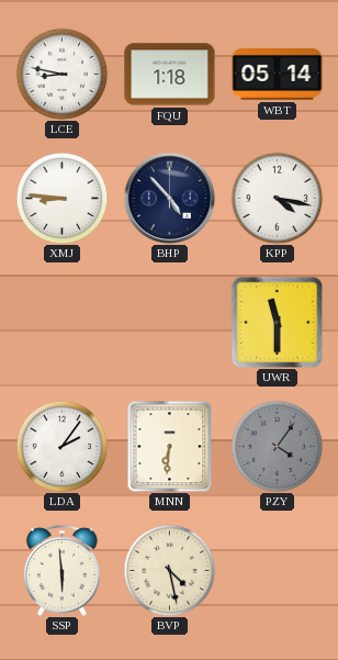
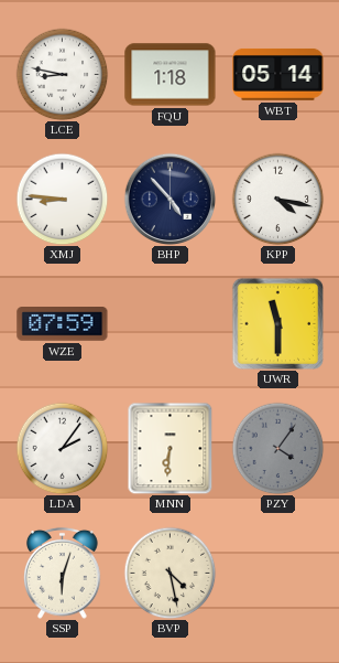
WZE: none -> 07:59
SSP: 5:59 -> 6:03
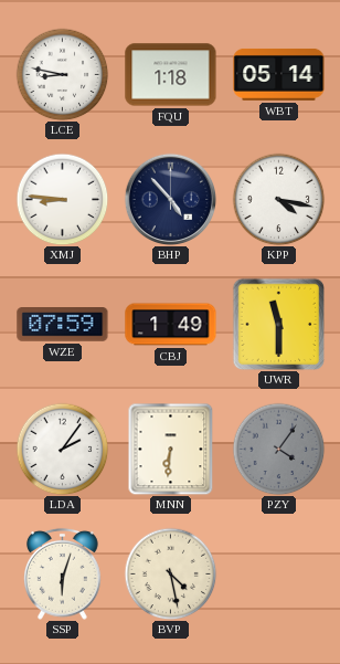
CBJ: none -> 1:49
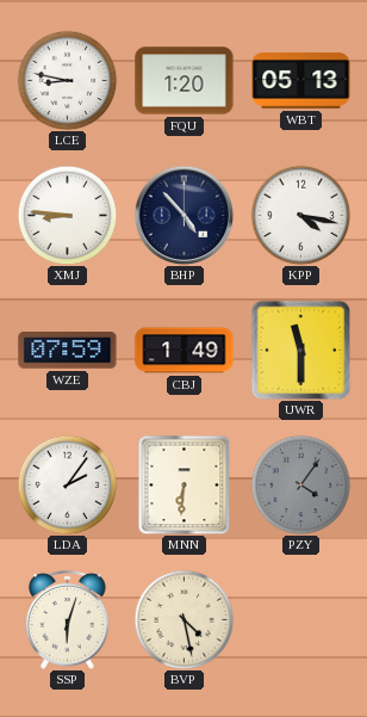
FQU: 1:18 -> 1:20
WBT: 05:14 -> 05:13
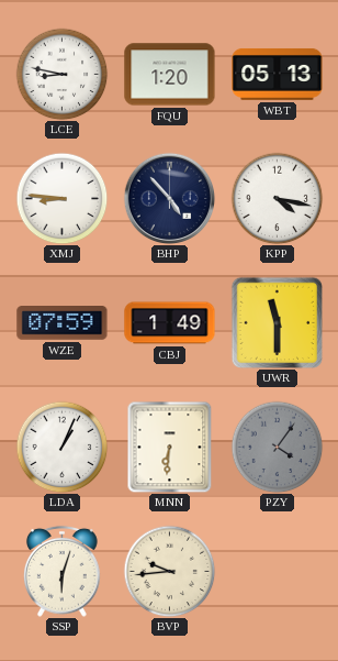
LDA: 2:06 -> 1:04
BVP: 4:28 -> 9:44
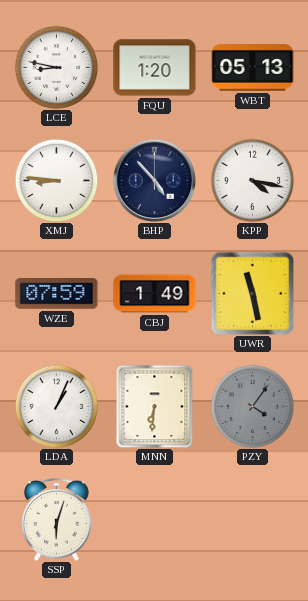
UWR: 11:30 -> 11:28
BVP: 9:44 -> none
